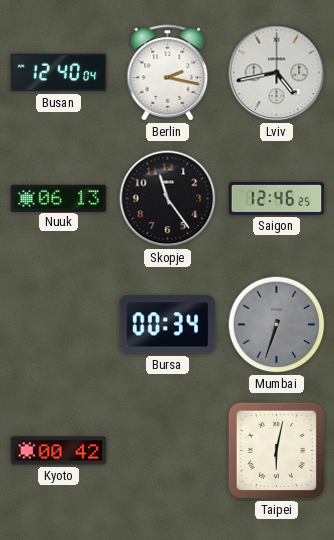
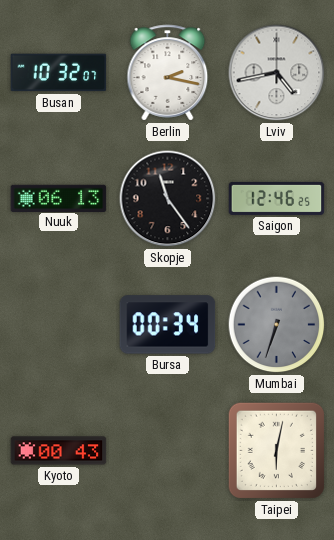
Busan: 12:40 -> 10:32
Kyoto: 00:42 -> 00:43
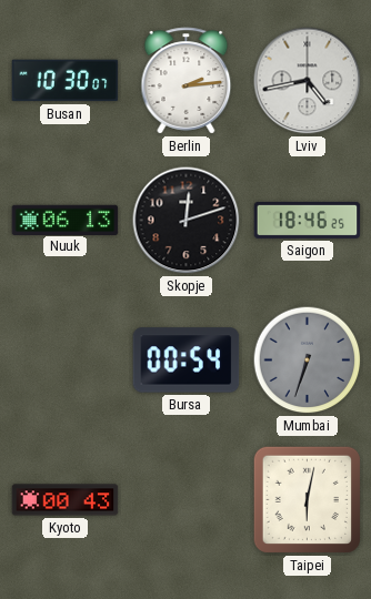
Busan: 10:32 -> 10:30
Berlin: 2:17 -> 2:14
Skopje: 11:24 -> 12:12
Saigon: 12:46 -> 18:46
Bursa: 00:34 -> 00:54
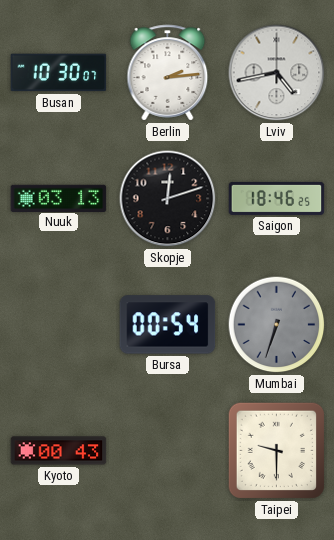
Nuuk: 06:13 -> 03:13
Taipei: 6:02 -> 9:30
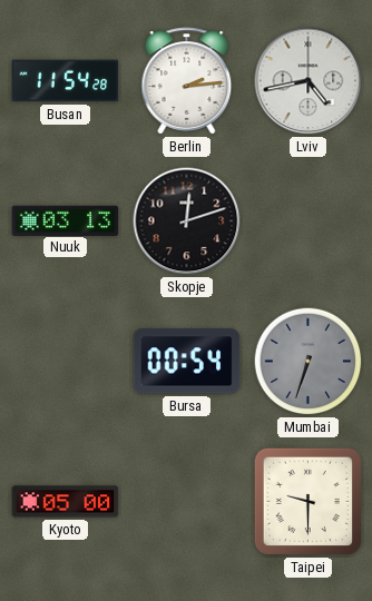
Busan: 10:30 -> 11:54
Saigon: 18:46 -> none
Kyoto: 00:43 -> 05:00
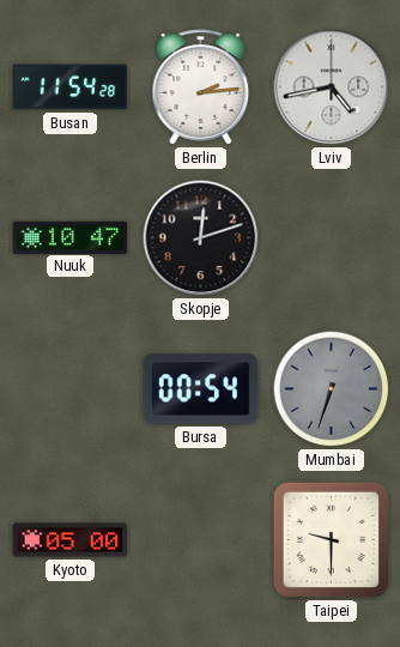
Nuuk: 03:13 -> 10:47
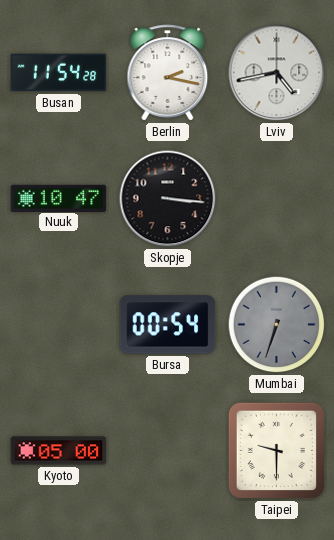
Berlin: 2:14 -> 2:17
Skopje: 12:12 -> 3:16
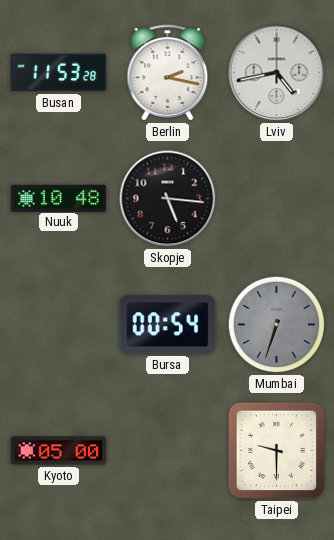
Busan: 11:54 -> 11:53
Nuuk: 10:47 -> 10:48
Skopje: 3:16 -> 5:16
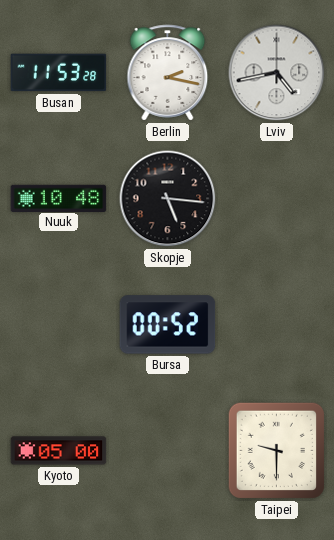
Bursa: 00:54 -> 00:52
Mumbai: 6:33 -> none
